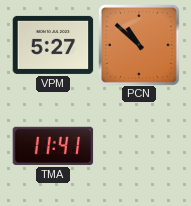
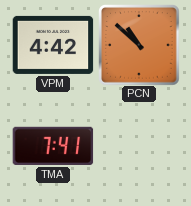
VPM: 5:27 -> 4:42
TMA: 11:41 -> 7:41
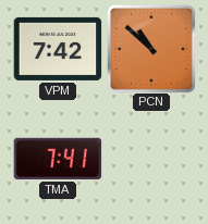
VPM: 4:42 -> 7:42
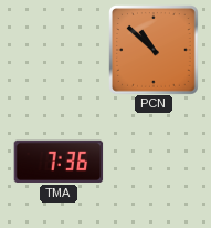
VPM: 7:42 -> none
TMA: 7:41 -> 7:36
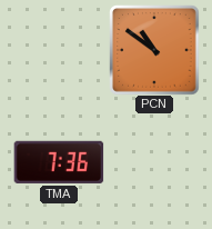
PCN: 10:52 -> 10:51
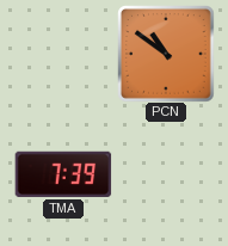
TMA: 7:36 -> 7:39
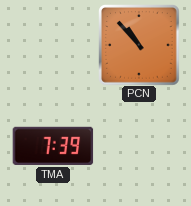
PCN: 10:51 -> 10:53
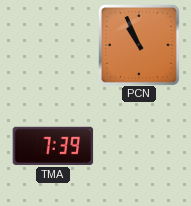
PCN: 10:53 -> 10:56
